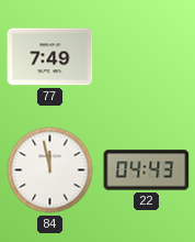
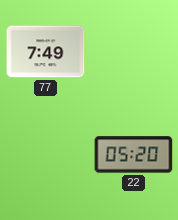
84: 11:58 -> none
22: 04:43 -> 05:20
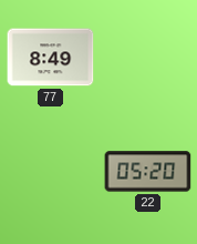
77: 7:49 -> 8:49
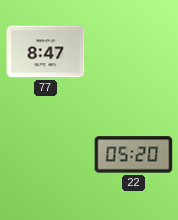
77: 8:49 -> 8:47
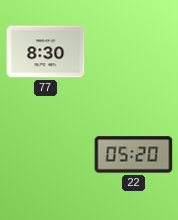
77: 8:47 -> 8:30
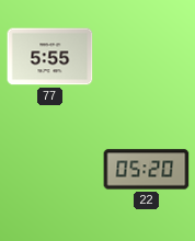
77: 8:30 -> 5:55
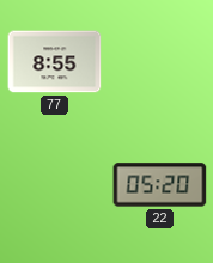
77: 5:55 -> 8:55
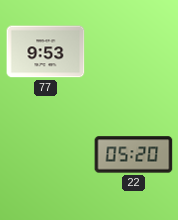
77: 8:55 -> 9:53
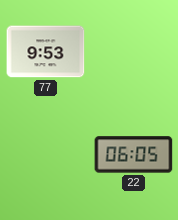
22: 05:20 -> 06:05
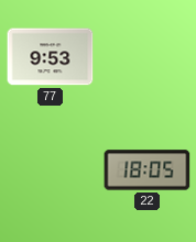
22: 06:05 -> 18:05
